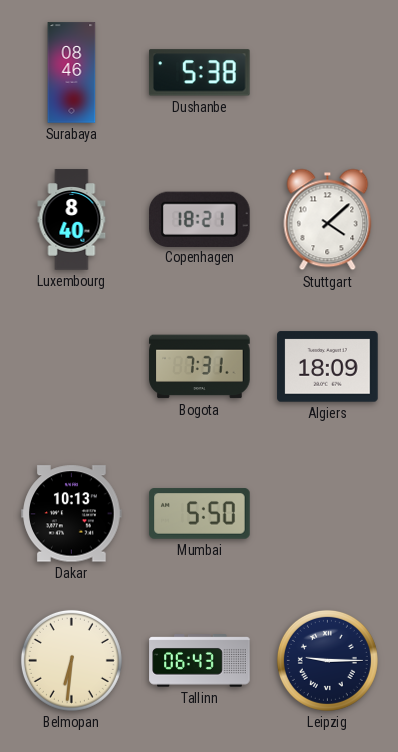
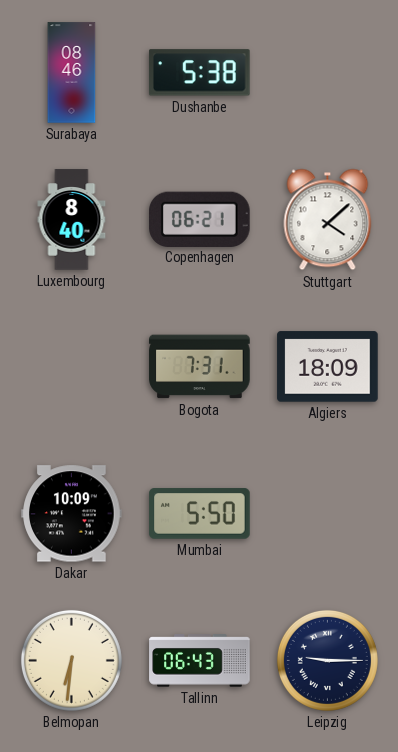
Copenhagen: 18:21 -> 06:21
Dakar: 10:13 -> 10:09
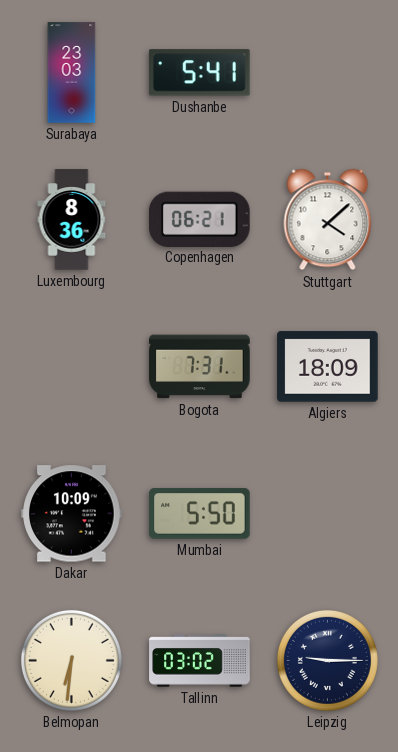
Surabaya: 08:46 -> 23:03
Dushanbe: 5:38 -> 5:41
Luxembourg: 8:40 -> 8:36
Tallinn: 06:43 -> 03:02
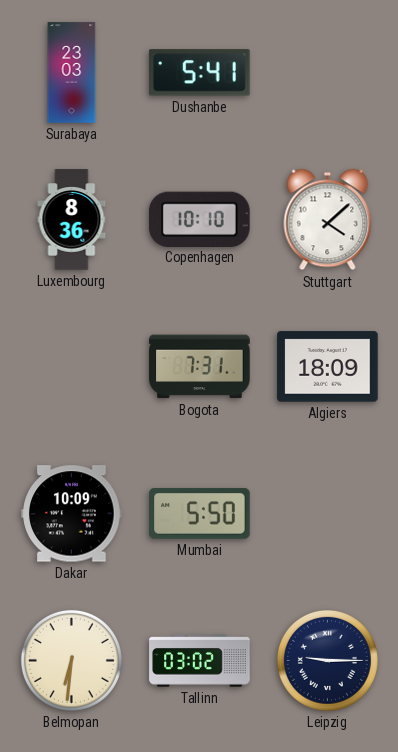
Copenhagen: 06:21 -> 10:10
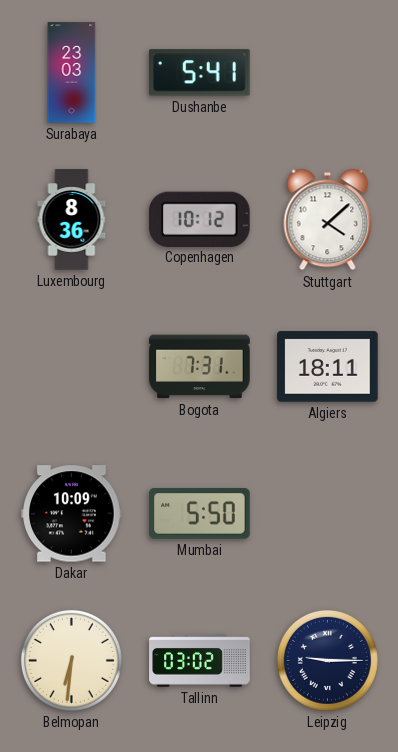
Copenhagen: 10:10 -> 10:12
Algiers: 18:09 -> 18:11
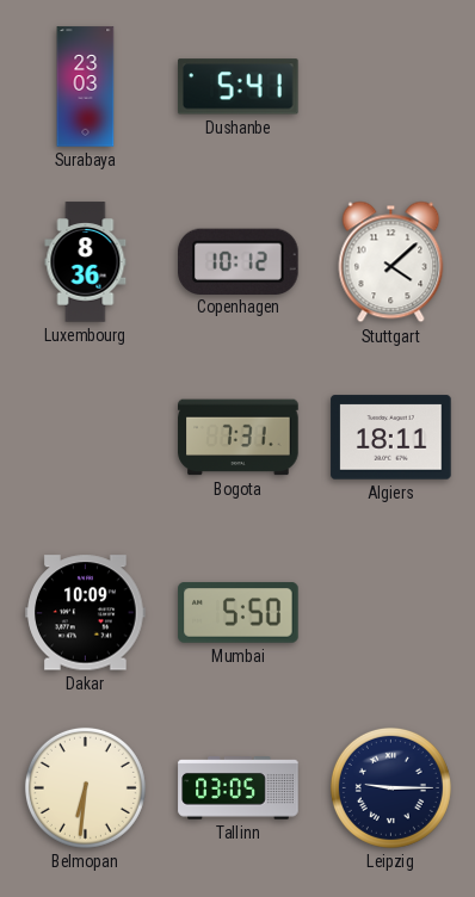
Tallinn: 03:02 -> 03:05
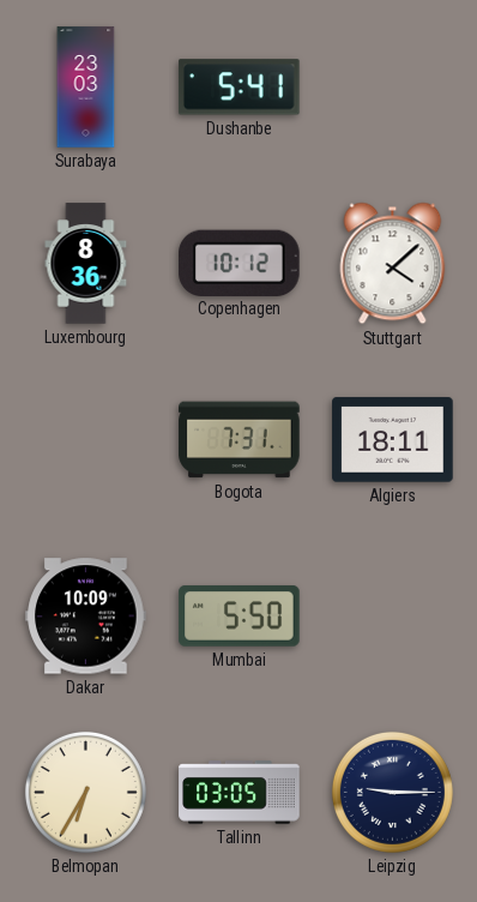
Belmopan: 6:31 -> 6:35
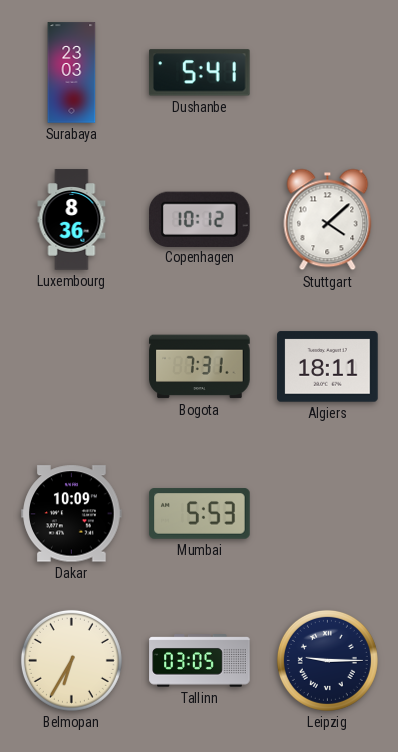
Mumbai: 5:50 -> 5:53
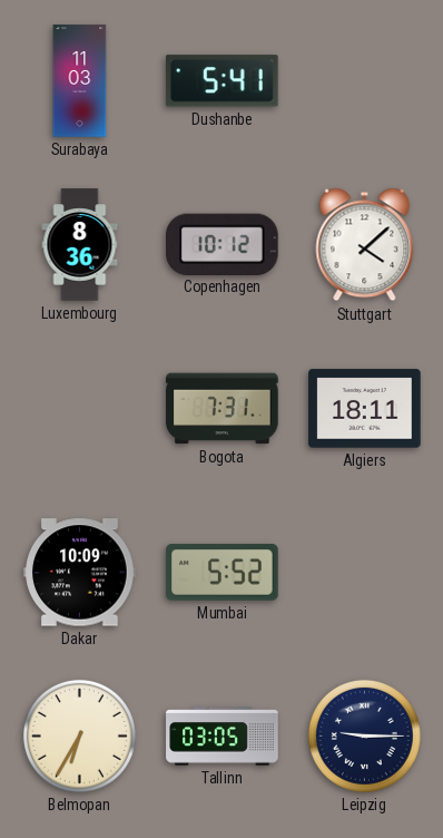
Surabaya: 23:03 -> 11:03
Mumbai: 5:53 -> 5:52
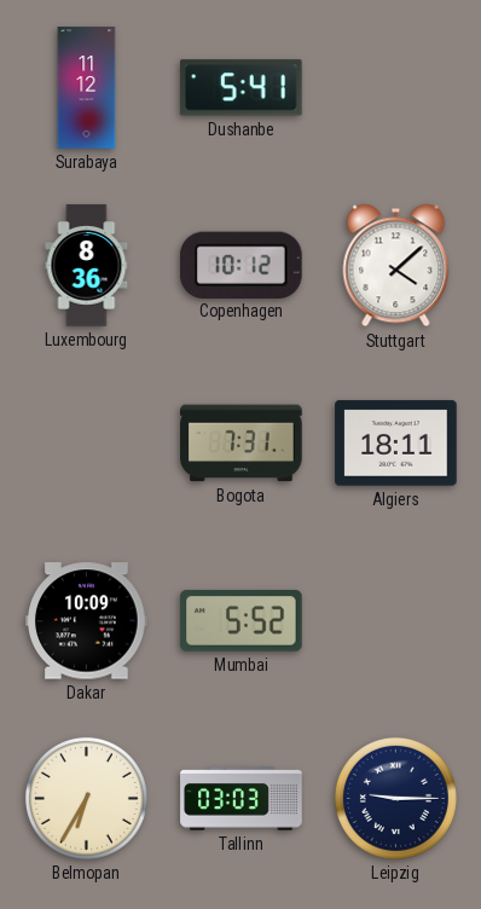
Surabaya: 11:03 -> 11:12
Tallinn: 03:05 -> 03:03
